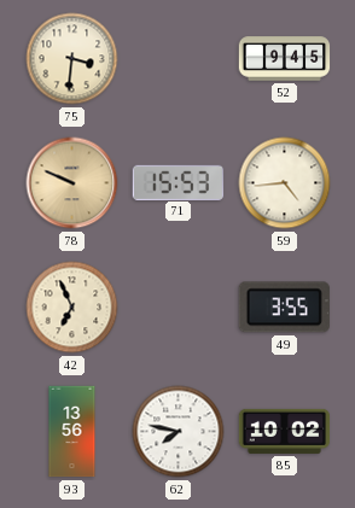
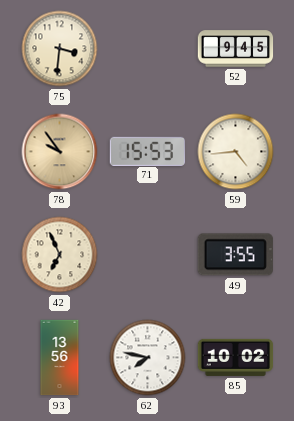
78: 9:49 -> 9:54
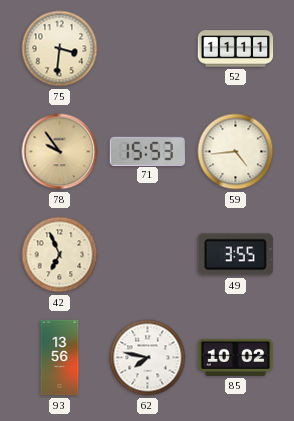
52: 9:45 -> 11:11
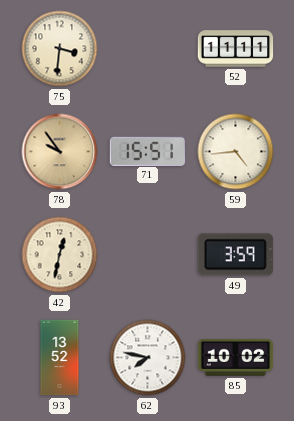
71: 15:53 -> 15:51
42: 6:56 -> 12:32
49: 3:55 -> 3:59
93: 13:56 -> 13:52
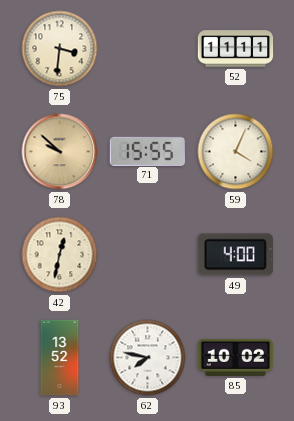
78: 9:54 -> 9:52
71: 15:51 -> 15:55
59: 4:44 -> 4:04
49: 3:59 -> 4:00
